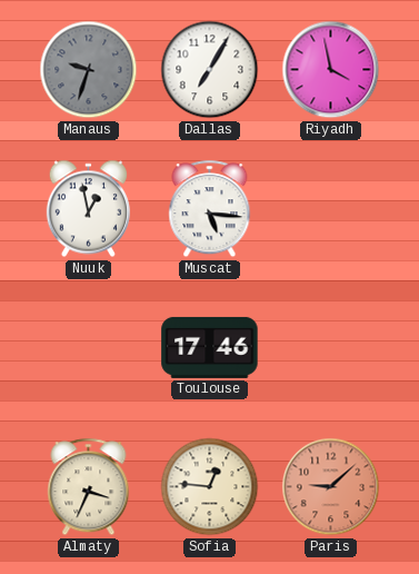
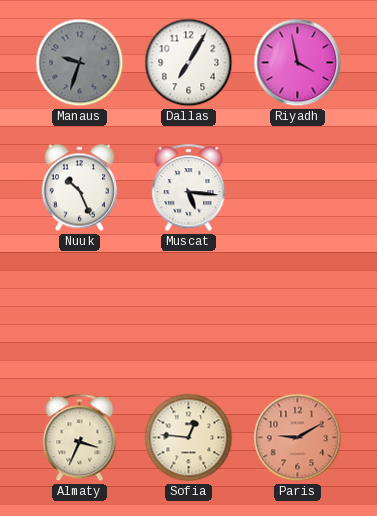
Nuuk: 12:58 -> 10:26
Toulouse: 17:46 -> none
Paris: 9:08 -> 9:10
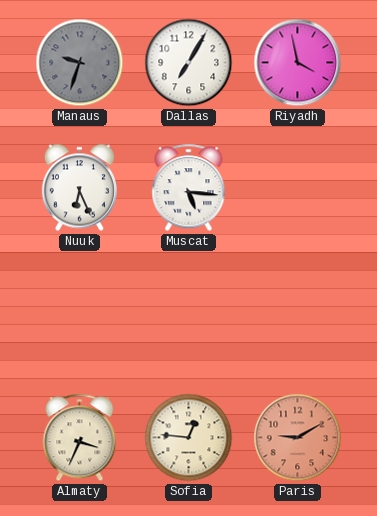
Nuuk: 10:26 -> 6:26
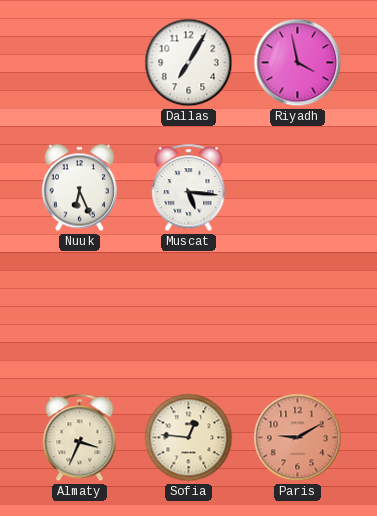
Manaus: 9:33 -> none
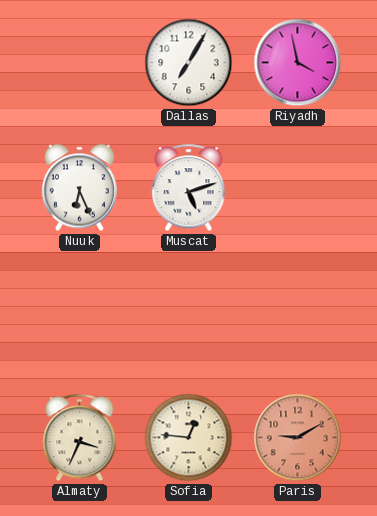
Muscat: 5:16 -> 5:12
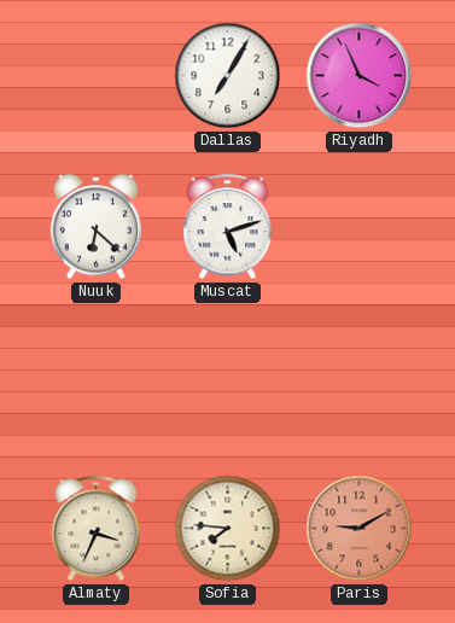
Riyadh: 3:58 -> 3:56
Nuuk: 6:26 -> 6:22
Sofia: 12:46 -> 7:46
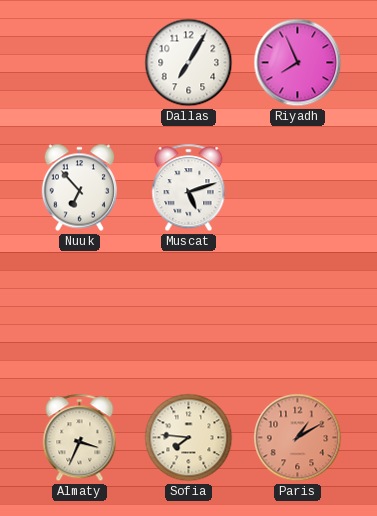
Riyadh: 3:56 -> 7:56
Nuuk: 6:22 -> 6:53
Paris: 9:10 -> 1:10
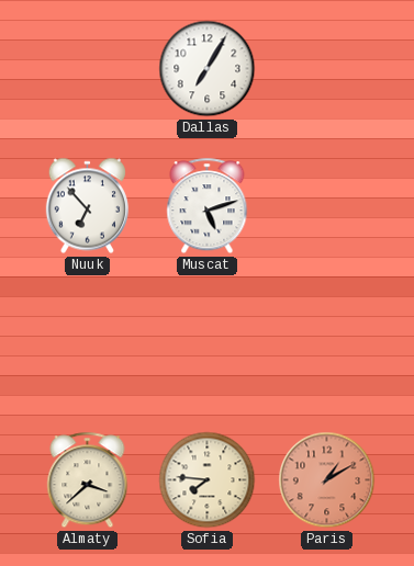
Riyadh: 7:56 -> none
Almaty: 3:34 -> 3:38
